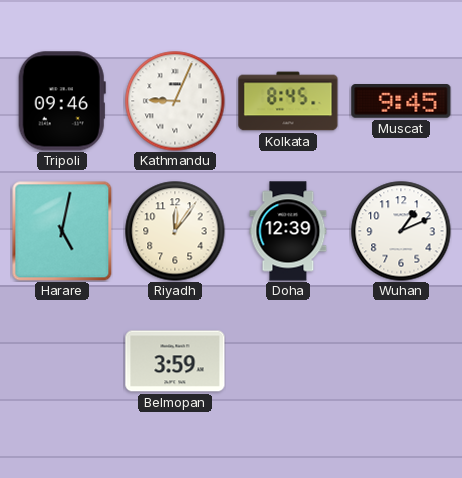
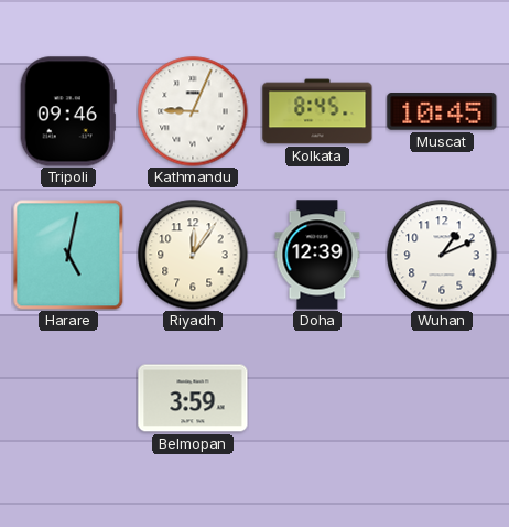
Muscat: 9:45 -> 10:45
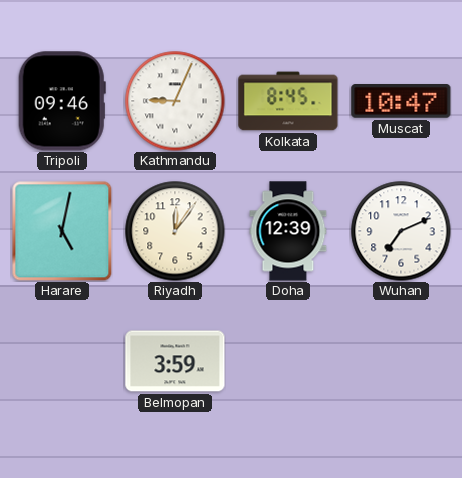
Muscat: 10:45 -> 10:47
Wuhan: 1:11 -> 7:11
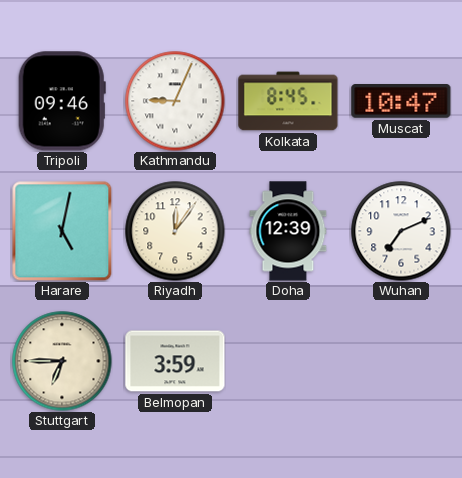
Stuttgart: none -> 6:45
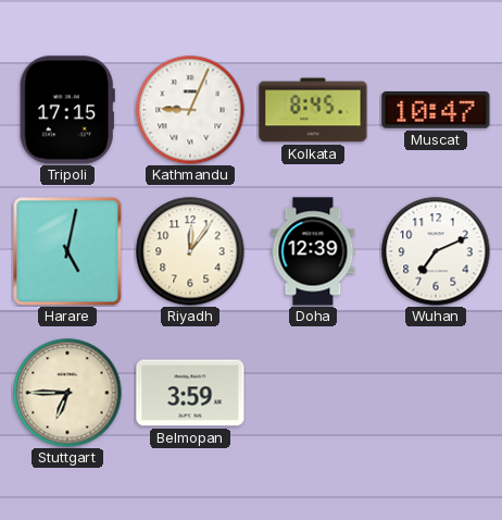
Tripoli: 09:46 -> 17:15
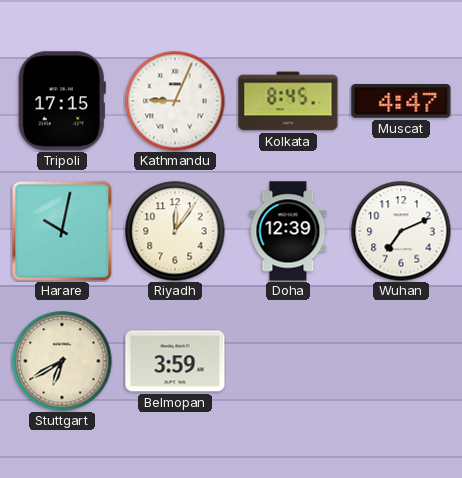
Muscat: 10:47 -> 4:47
Harare: 5:02 -> 10:02
Stuttgart: 6:45 -> 6:40
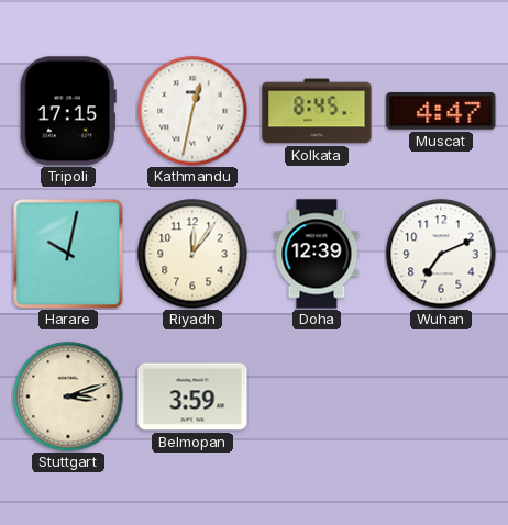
Kathmandu: 9:04 -> 12:32
Stuttgart: 6:40 -> 3:12
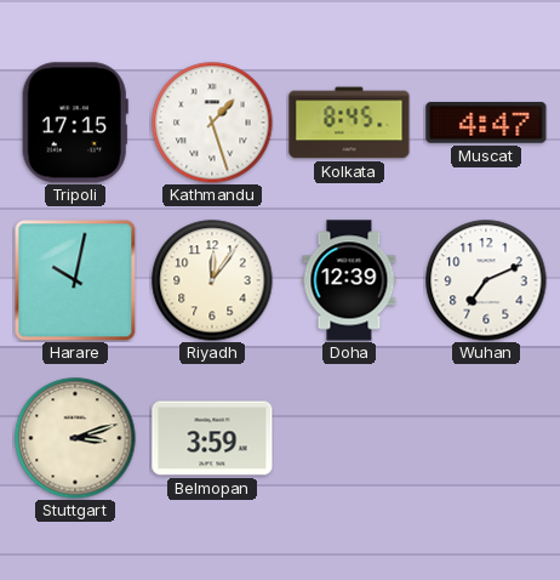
Kathmandu: 12:32 -> 1:27
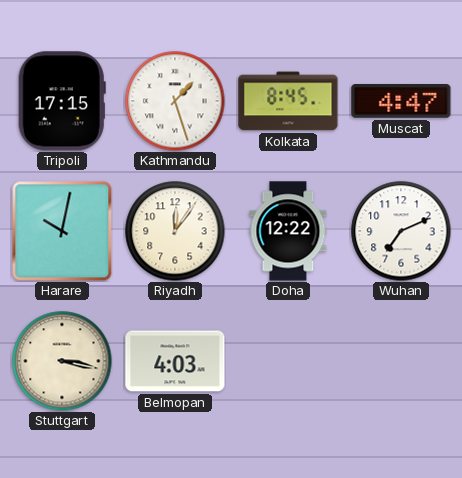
Doha: 12:39 -> 12:22
Stuttgart: 3:12 -> 3:17
Belmopan: 3:59 -> 4:03
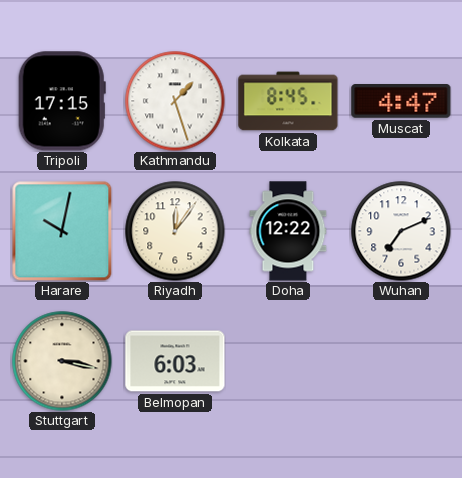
Belmopan: 4:03 -> 6:03
